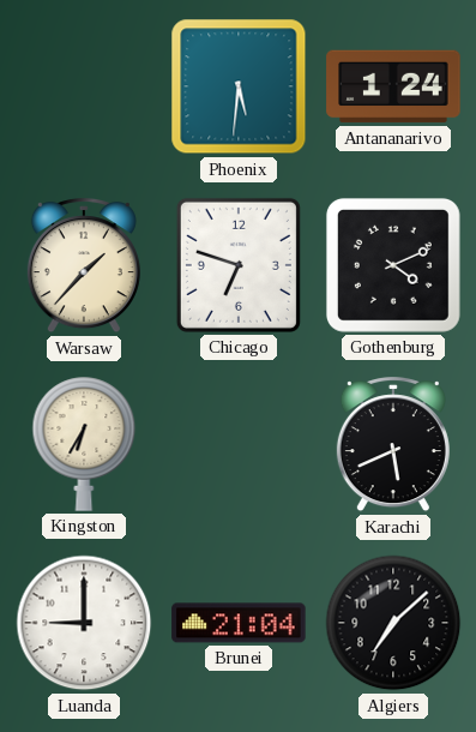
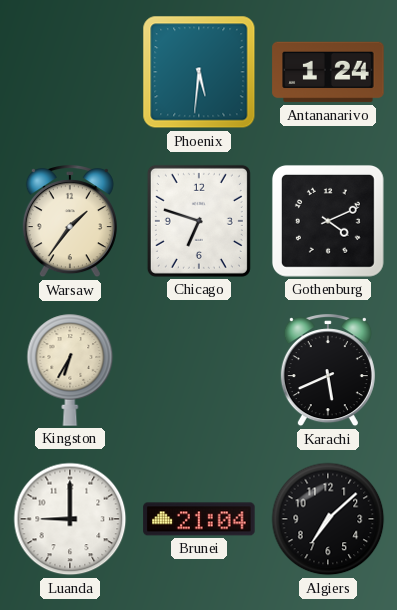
Warsaw: 1:37 -> 1:36
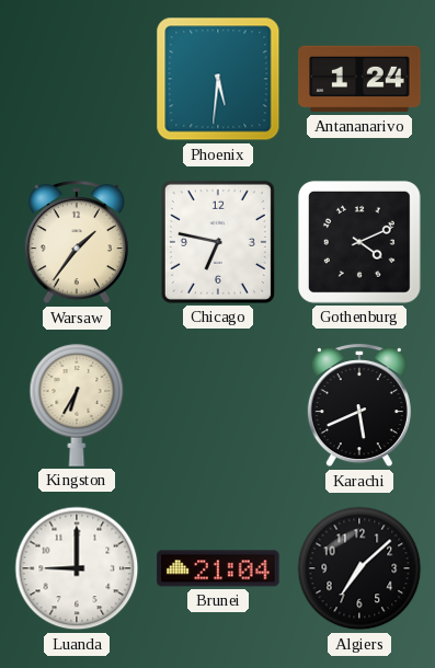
Chicago: 6:48 -> 6:47
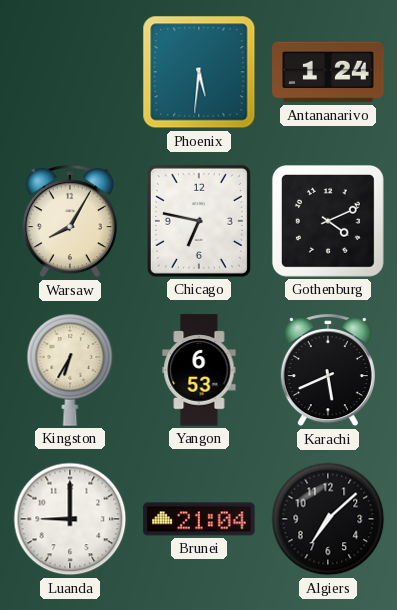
Warsaw: 1:36 -> 8:05
Yangon: none -> 6:53
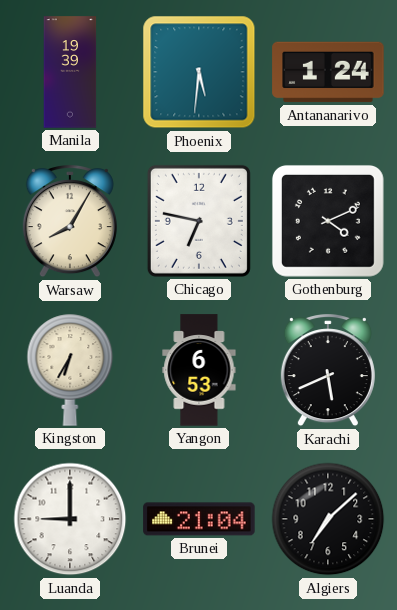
Manila: none -> 19:39
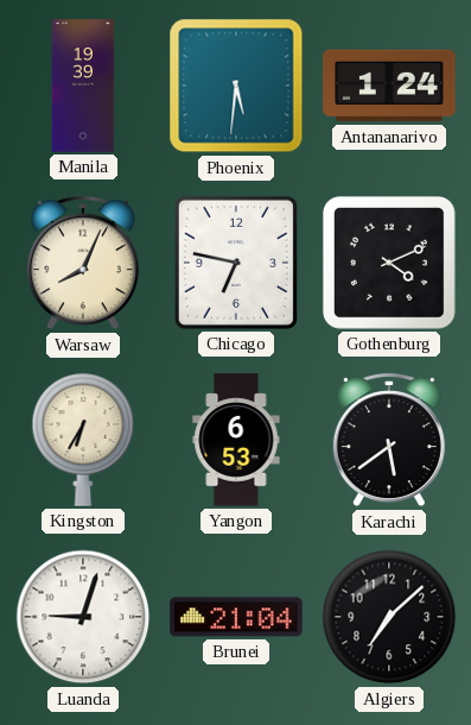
Warsaw: 8:05 -> 8:04
Karachi: 5:41 -> 5:39
Luanda: 9:00 -> 9:03
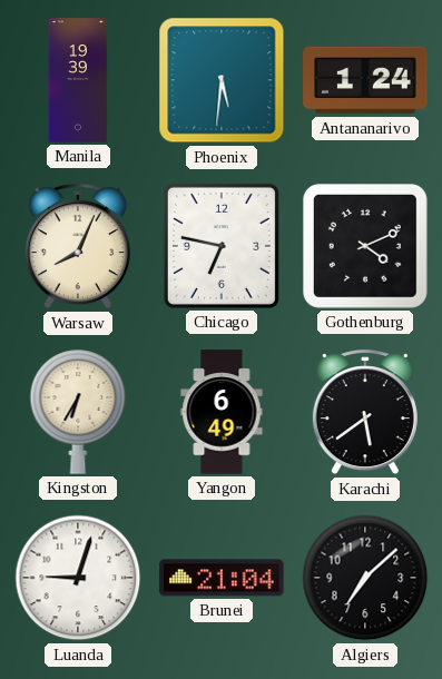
Yangon: 6:53 -> 6:49
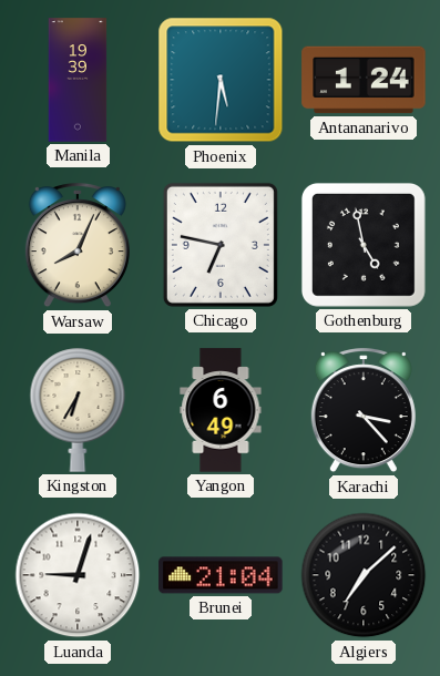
Gothenburg: 4:11 -> 4:58
Karachi: 5:39 -> 3:23
